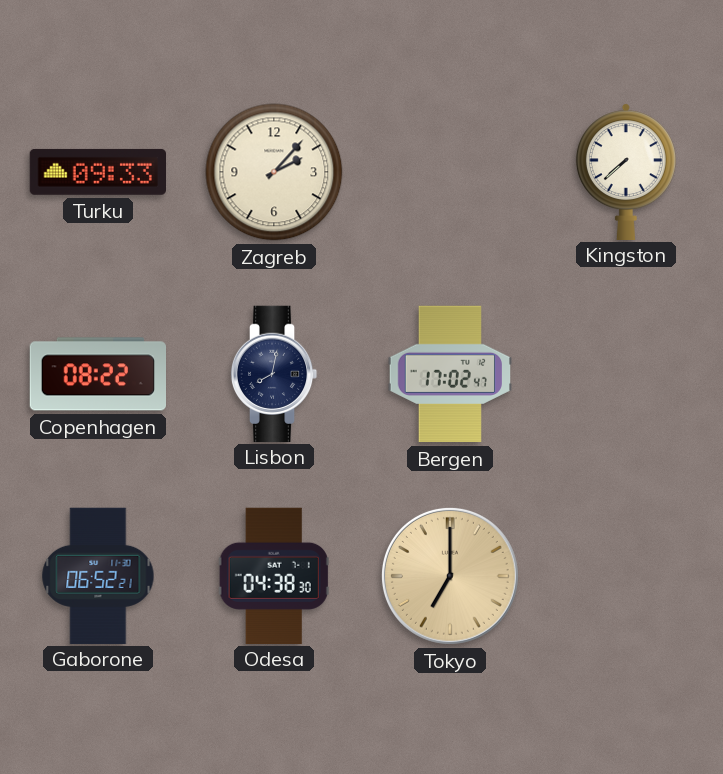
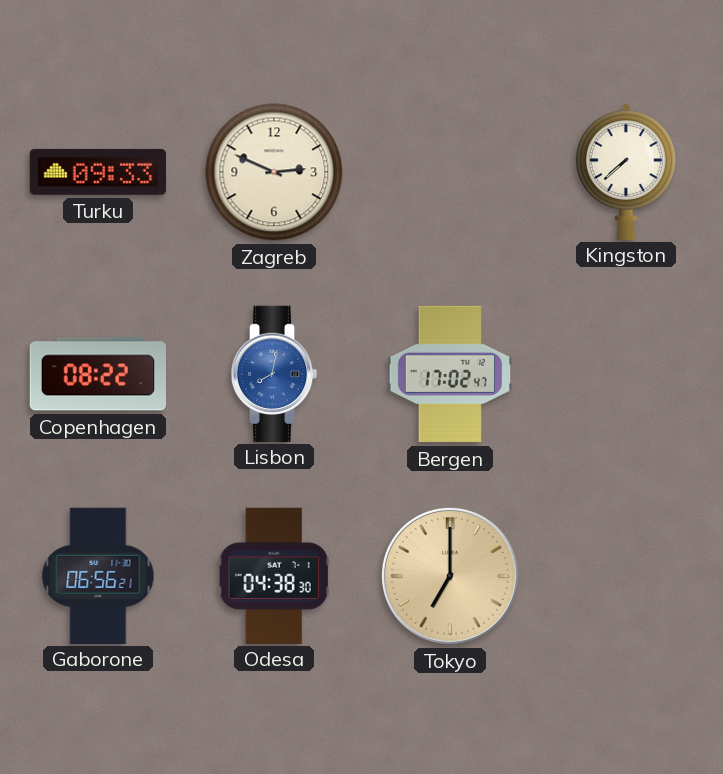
Zagreb: 2:07 -> 2:49
Lisbon dial: navy -> blue
Gaborone: 06:52 -> 06:56
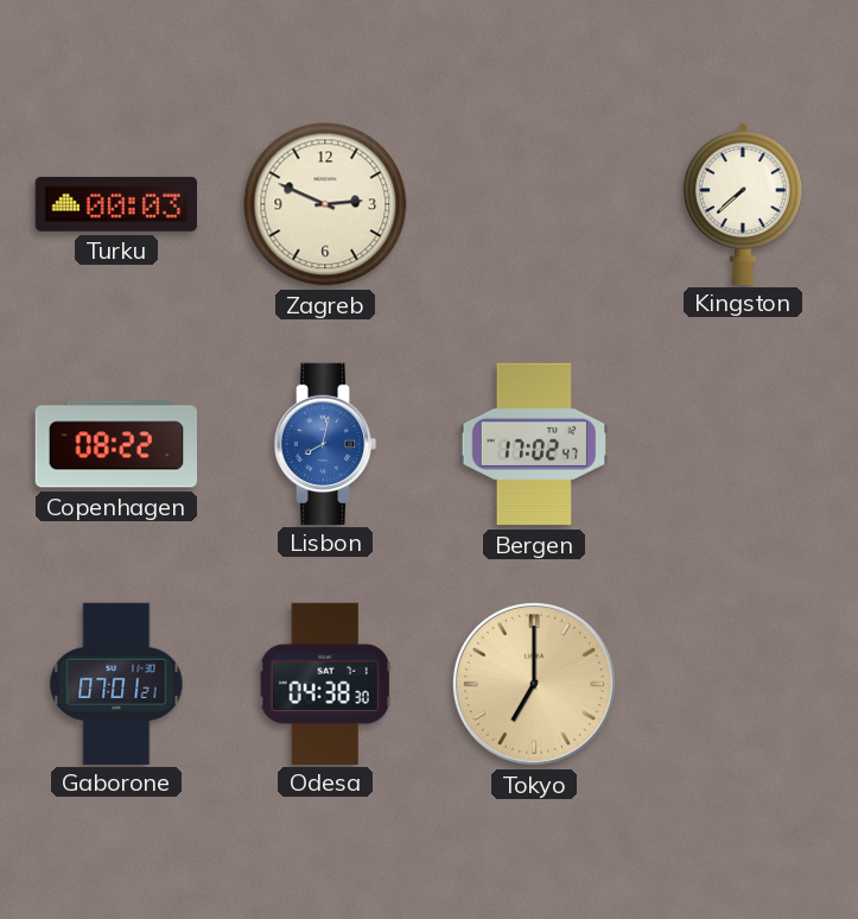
Turku: 09:33 -> 00:03
Gaborone: 06:56 -> 07:01
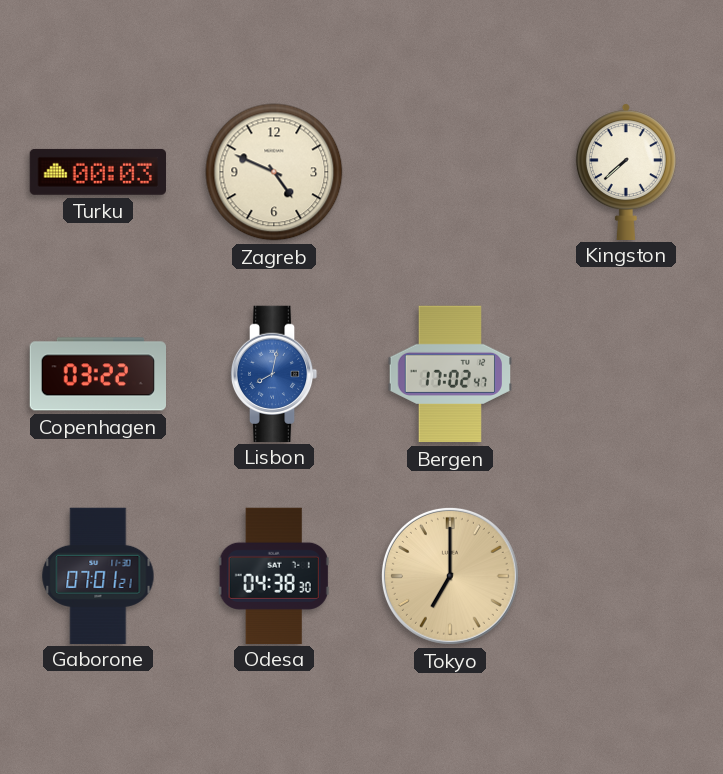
Zagreb: 2:49 -> 4:49
Copenhagen: 08:22 -> 03:22
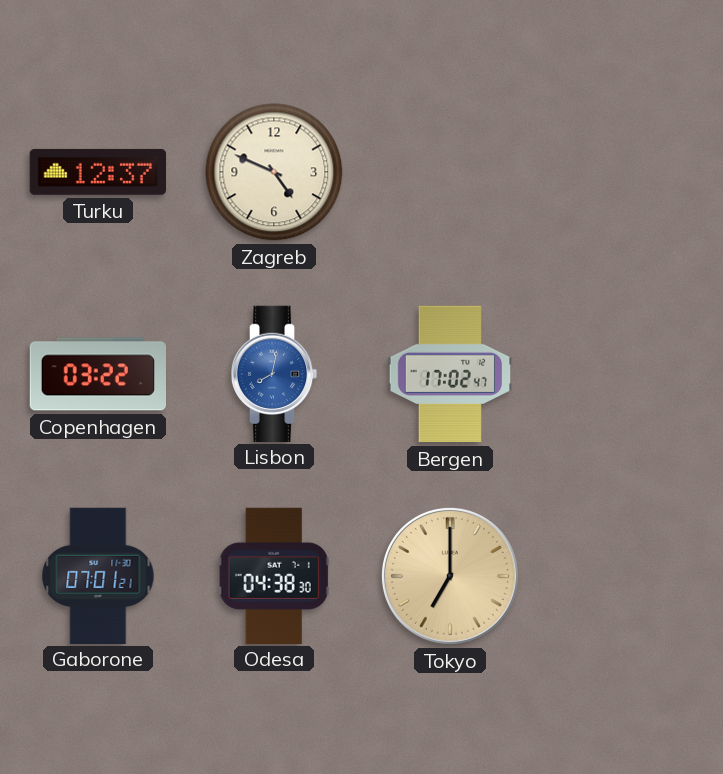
Turku: 00:03 -> 12:37
Kingston: 7:38 -> none
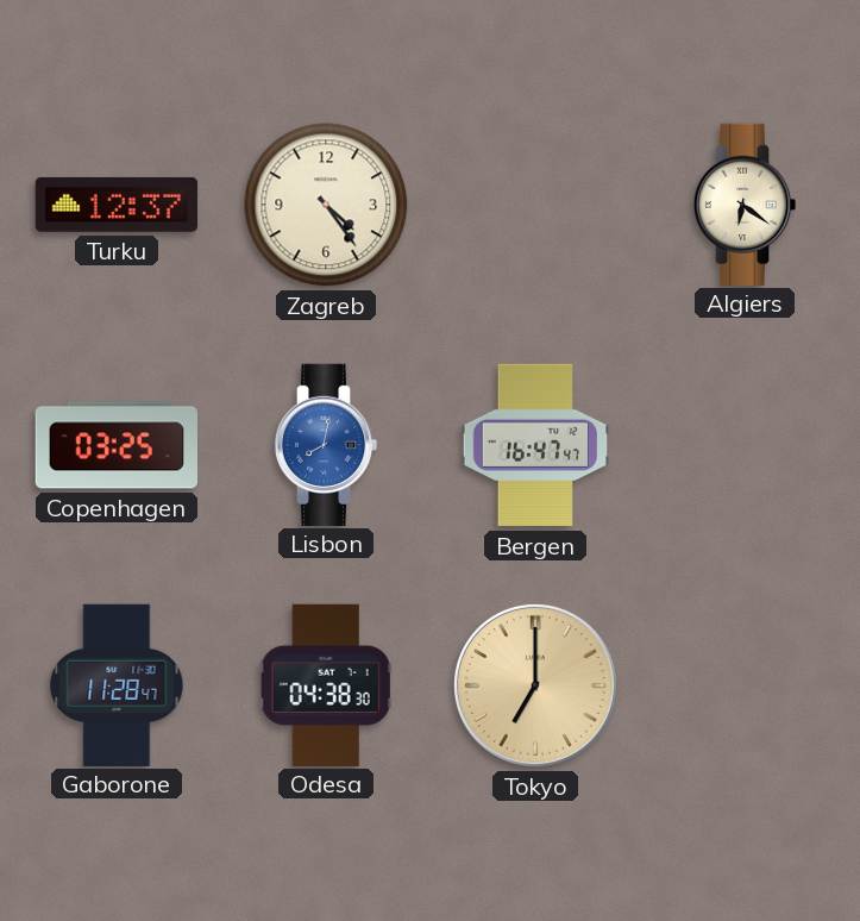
Zagreb: 4:49 -> 4:24
Algiers: none -> 6:21
Copenhagen: 03:22 -> 03:25
Bergen: 17:02 -> 16:47
Gaborone: 07:01 -> 11:28
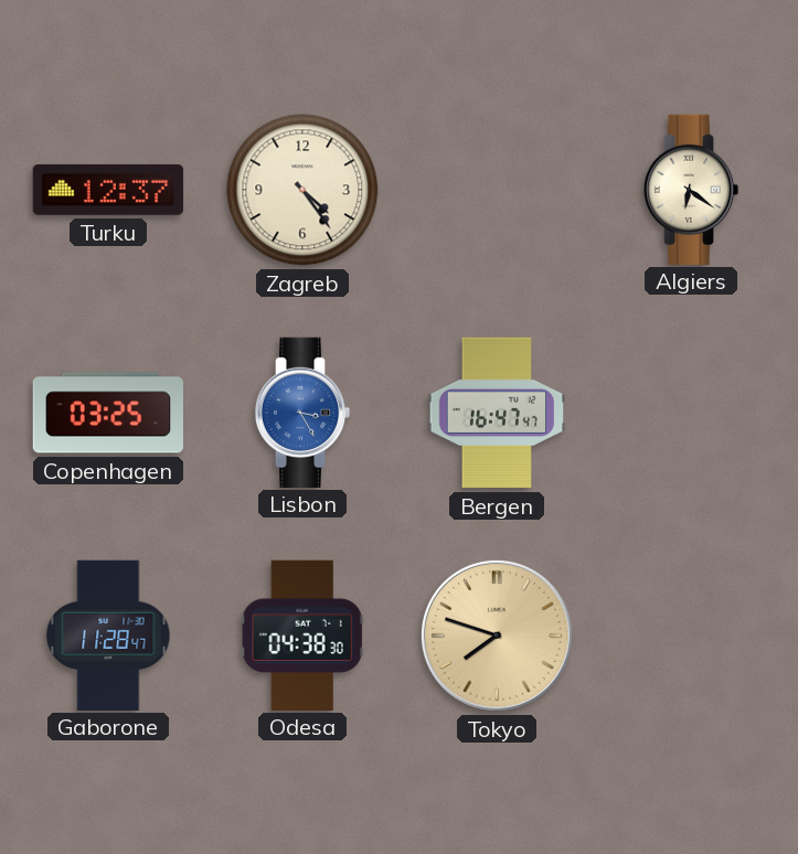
Lisbon: 8:02 -> 3:25
Tokyo: 7:00 -> 7:48
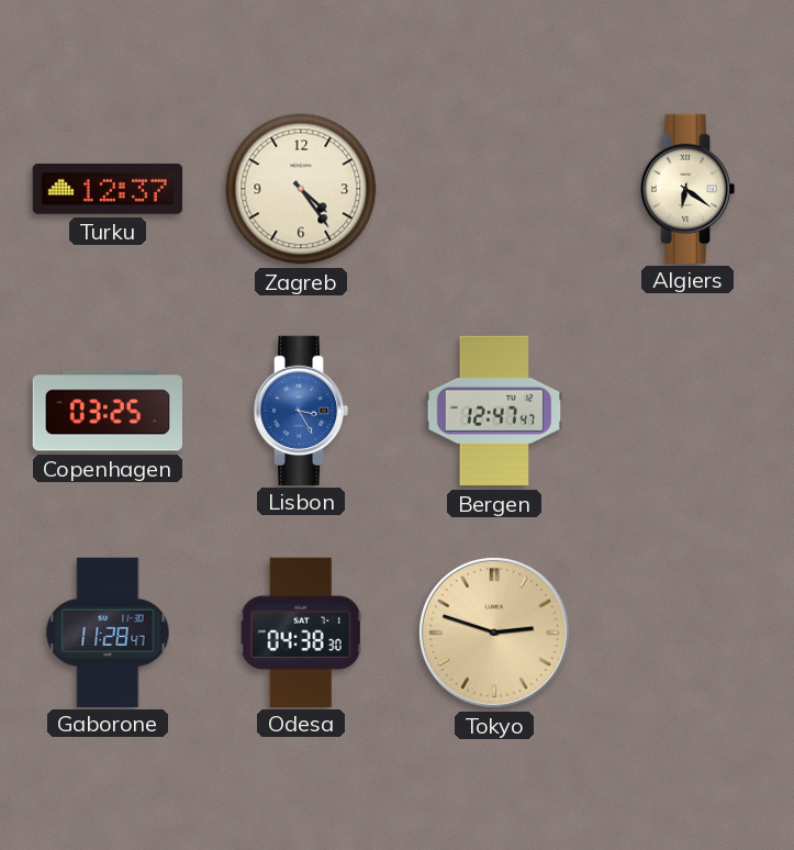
Bergen: 16:47 -> 12:47
Tokyo: 7:48 -> 2:48
